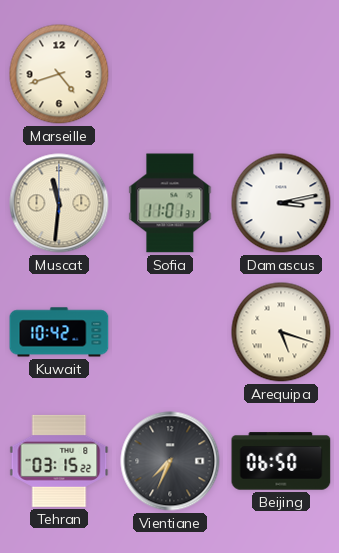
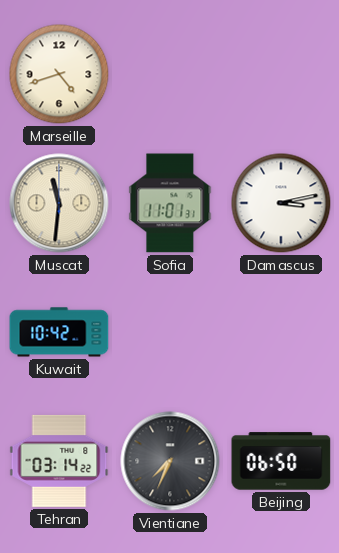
Arequipa: 5:18 -> none
Tehran: 03:15 -> 03:14
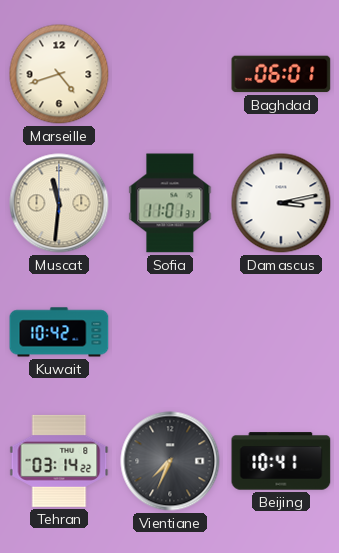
Baghdad: none -> 06:01
Beijing: 06:50 -> 10:41
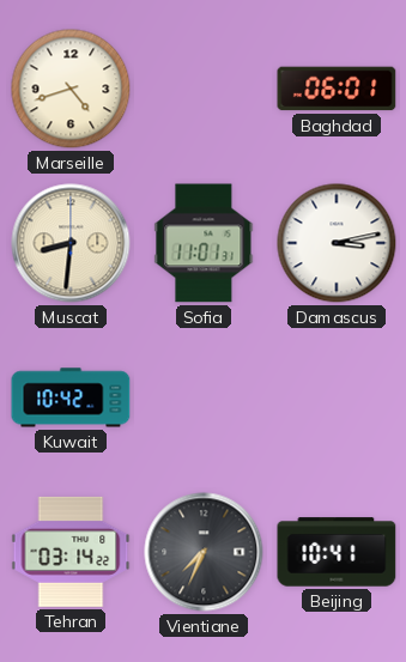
Muscat: 11:31 -> 8:31
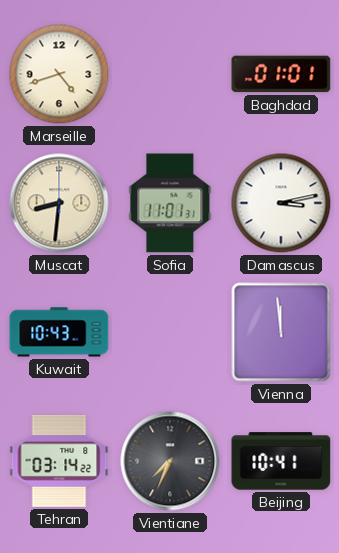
Baghdad: 06:01 -> 01:01
Kuwait: 10:42 -> 10:43
Vienna: none -> 11:59
